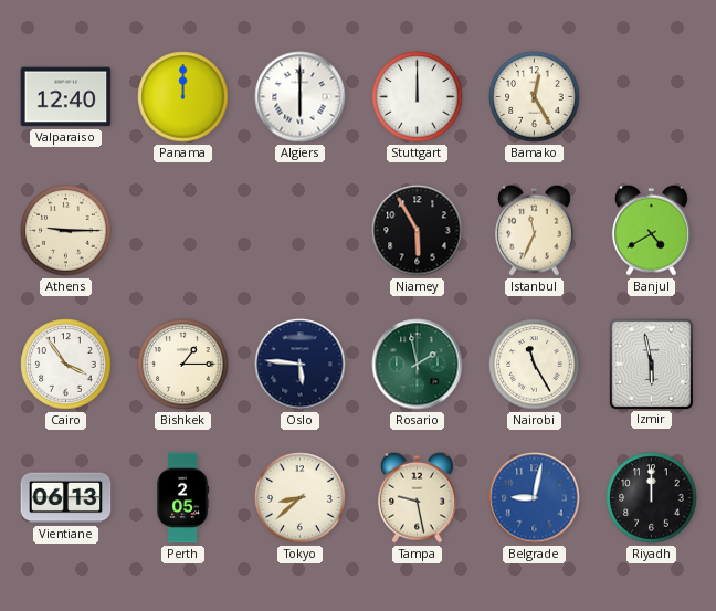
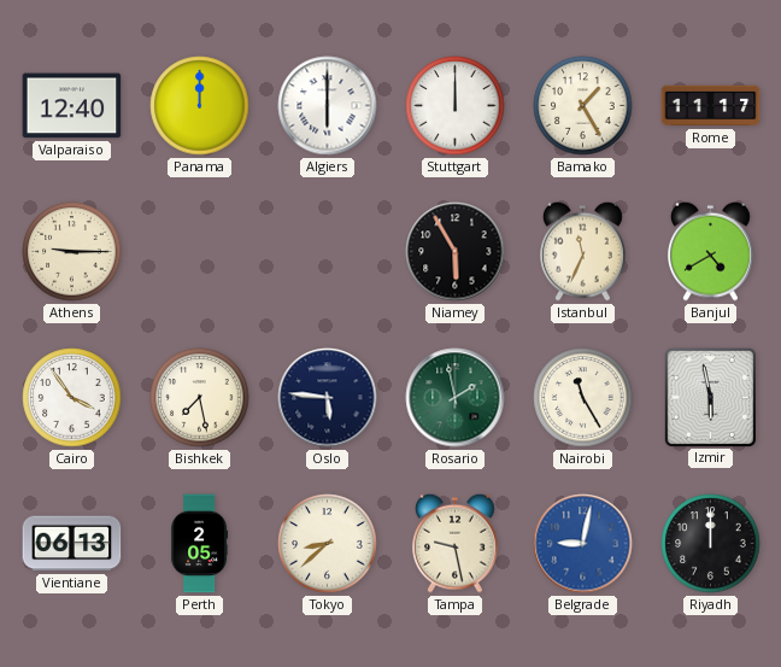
Bamako: 12:25 -> 1:25
Rome: none -> 11:17
Bishkek: 1:15 -> 7:28
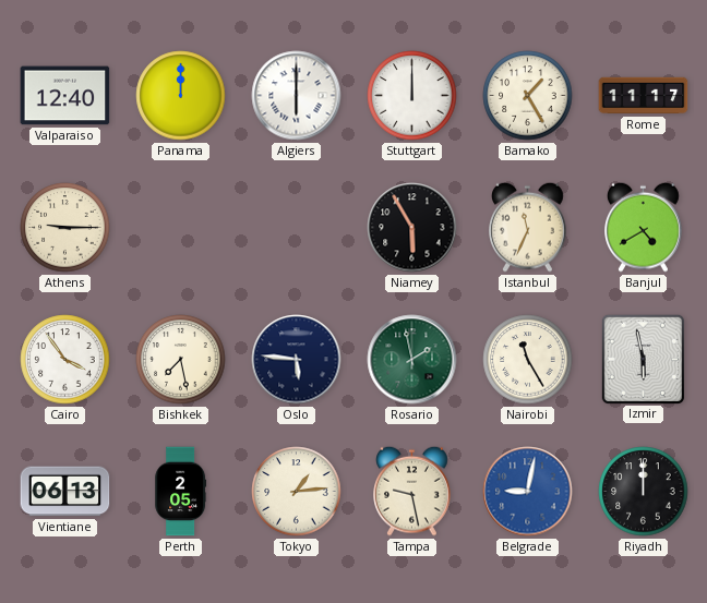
Tokyo: 8:38 -> 1:14
